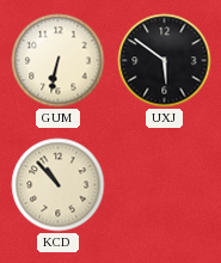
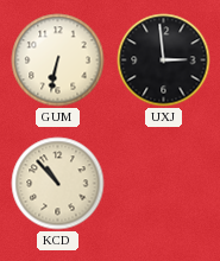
UXJ: 5:51 -> 2:59
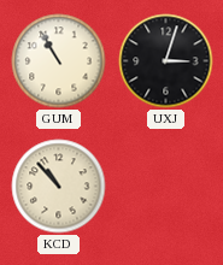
GUM: 6:32 -> 10:55
UXJ: 2:59 -> 3:03
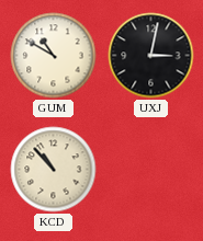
GUM: 10:55 -> 10:50
UXJ: 3:03 -> 3:02
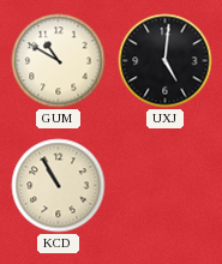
UXJ: 3:02 -> 5:01
KCD: 10:53 -> 10:55
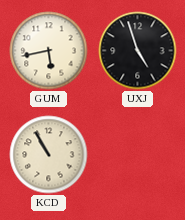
GUM: 10:50 -> 5:43
UXJ: 5:01 -> 4:57
